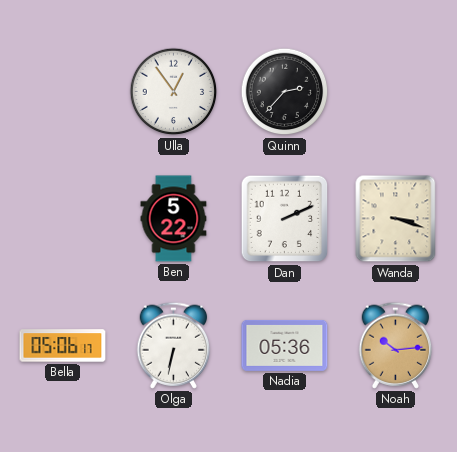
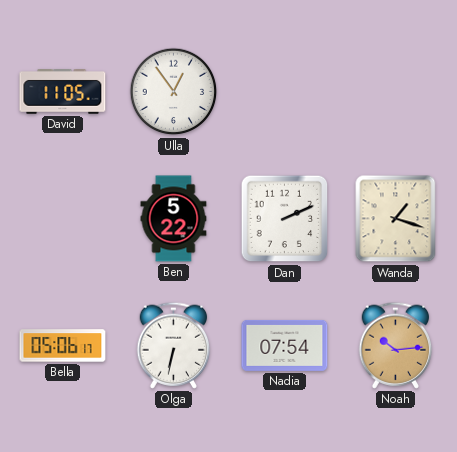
David: none -> 11:05
Quinn: 2:37 -> none
Wanda: 3:18 -> 1:18
Nadia: 05:36 -> 07:54
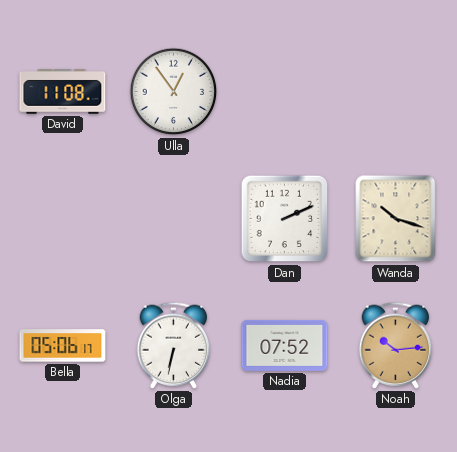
David: 11:05 -> 11:08
Ben: 5:22 -> none
Wanda: 1:18 -> 10:18
Nadia: 07:54 -> 07:52
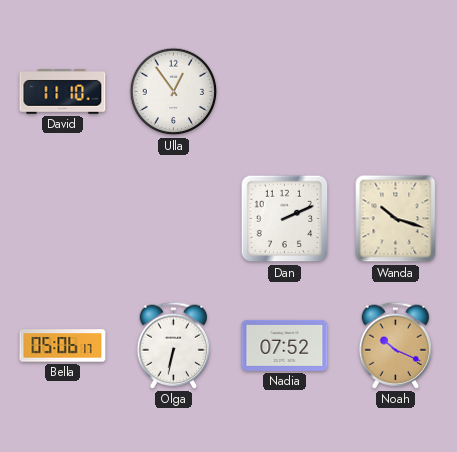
David: 11:08 -> 11:10
Noah: 10:14 -> 10:19
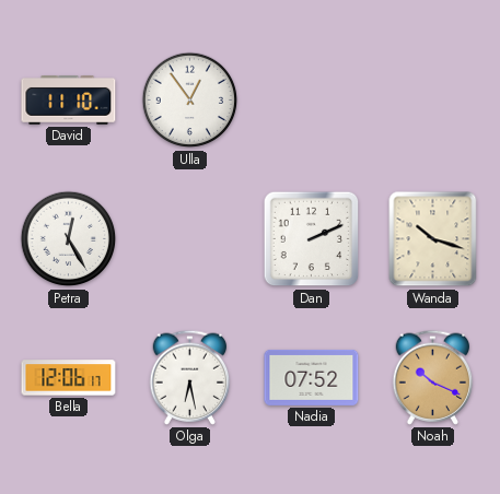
Petra: none -> 12:25
Bella: 05:06 -> 12:06
Olga: 6:32 -> 6:28
